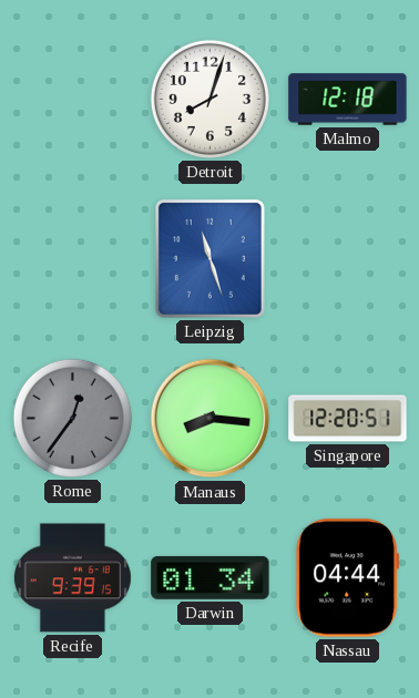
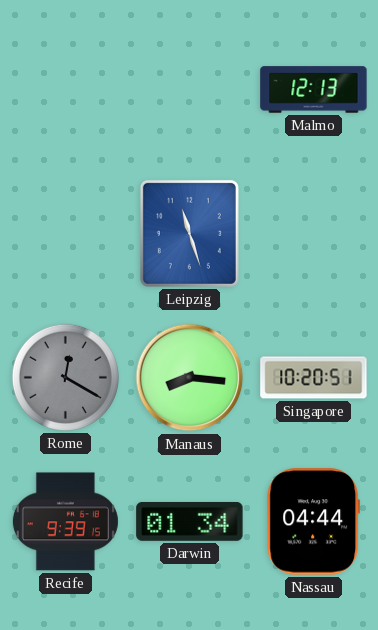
Detroit: 8:03 -> none
Malmo: 12:18 -> 12:13
Rome: 12:36 -> 12:20
Singapore: 12:20 -> 10:20
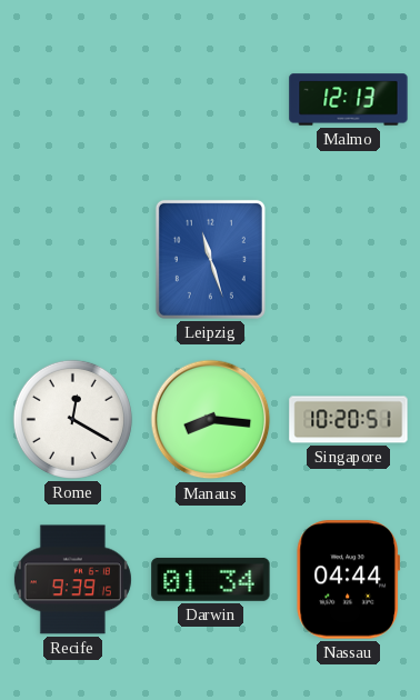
Rome dial: grey -> white
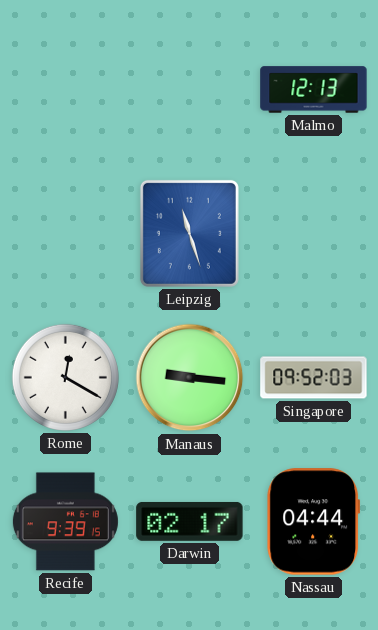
Manaus: 8:16 -> 9:16
Singapore: 10:20 -> 09:52
Darwin: 01:34 -> 02:17
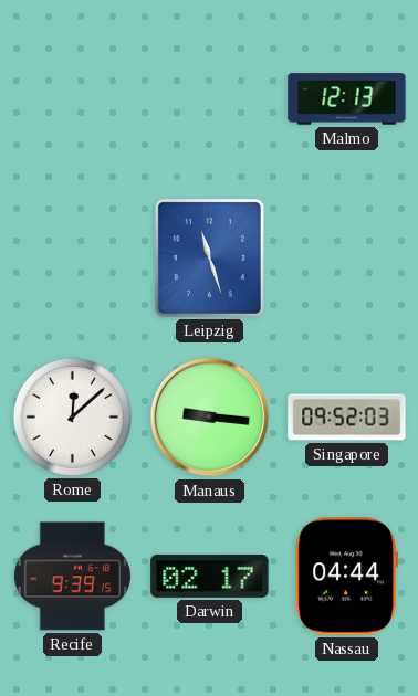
Rome: 12:20 -> 12:08
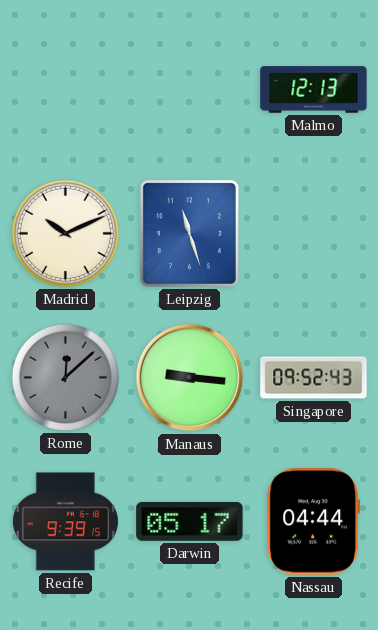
Madrid: none -> 10:11
Rome dial: white -> grey
Singapore: 09:52:03 -> 09:52:43
Darwin: 02:17 -> 05:17
